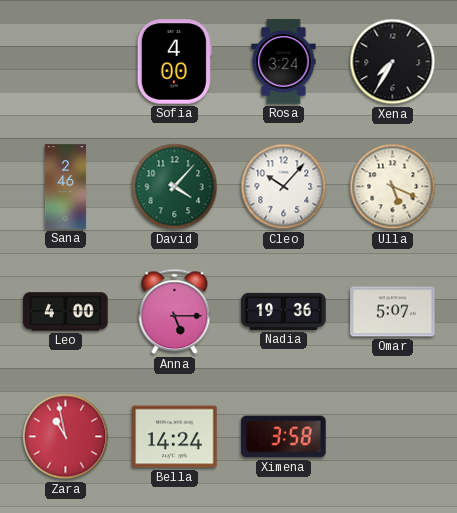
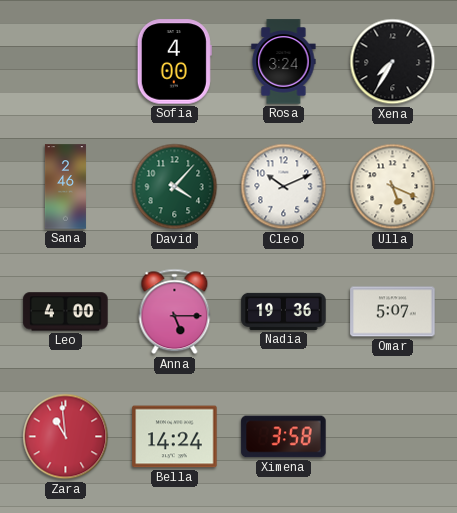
Cleo: 10:07 -> 10:11
Zara: 10:58 -> 10:59
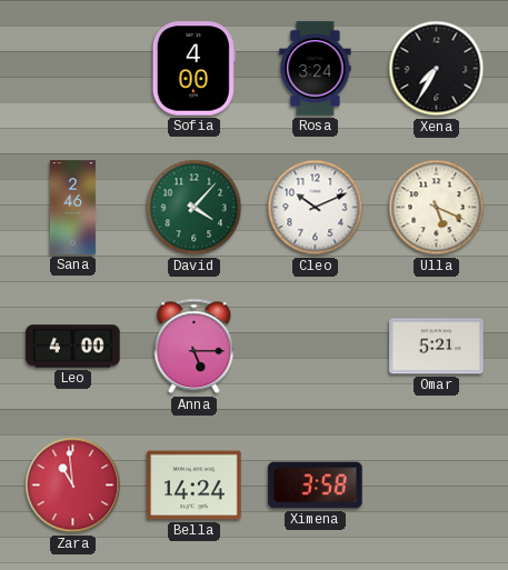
Nadia: 19:36 -> none
Omar: 5:07 -> 5:21
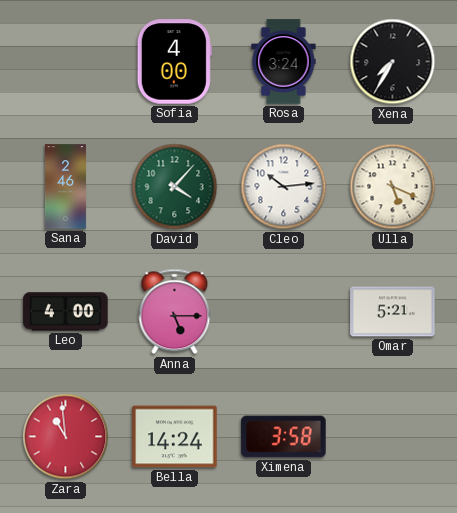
Cleo: 10:11 -> 10:14
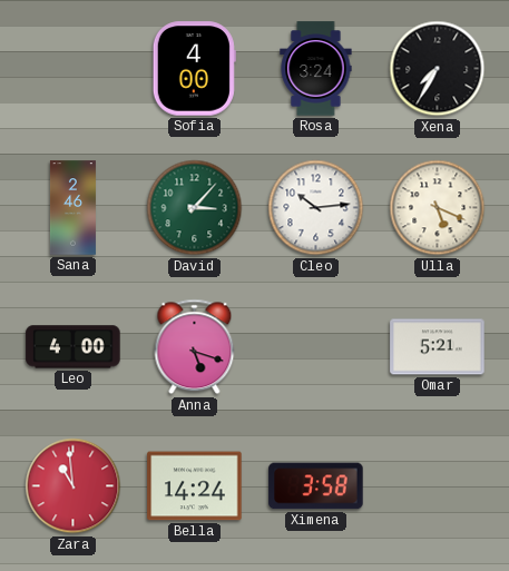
David: 4:07 -> 3:07
Anna: 5:15 -> 5:18
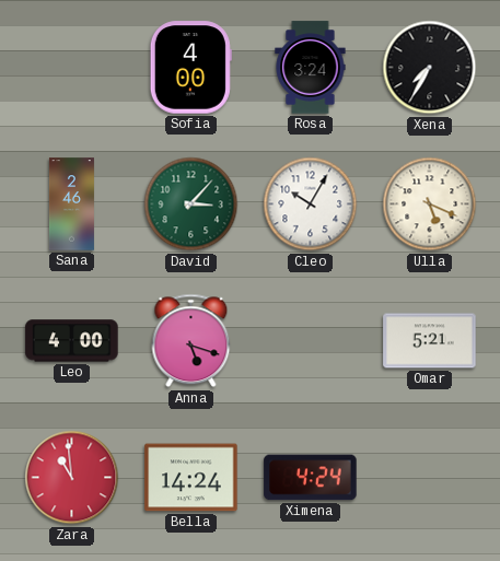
Cleo: 10:14 -> 10:05
Ximena: 3:58 -> 4:24
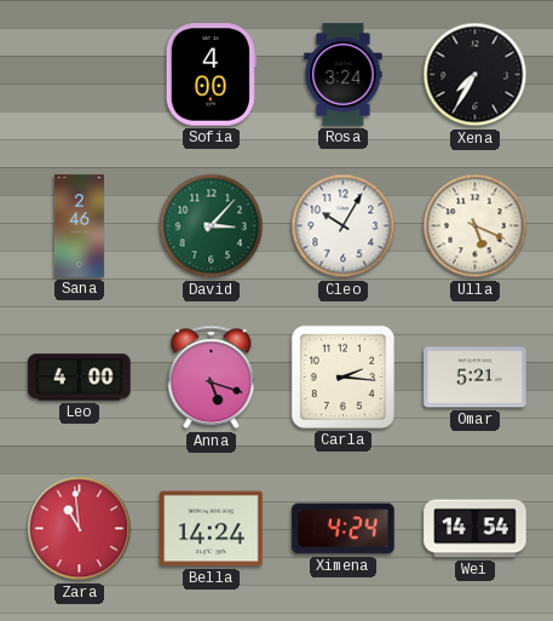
Carla: none -> 2:16
Wei: none -> 14:54
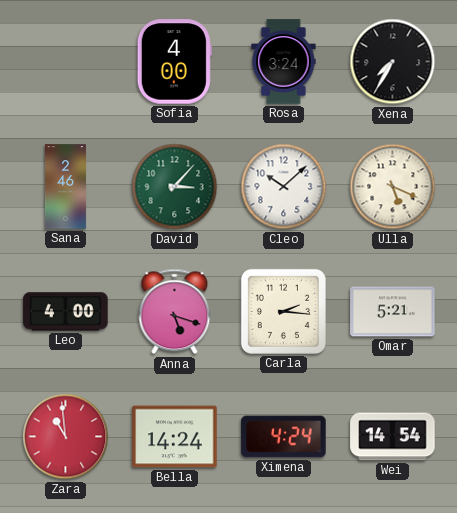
Cleo: 10:05 -> 10:08
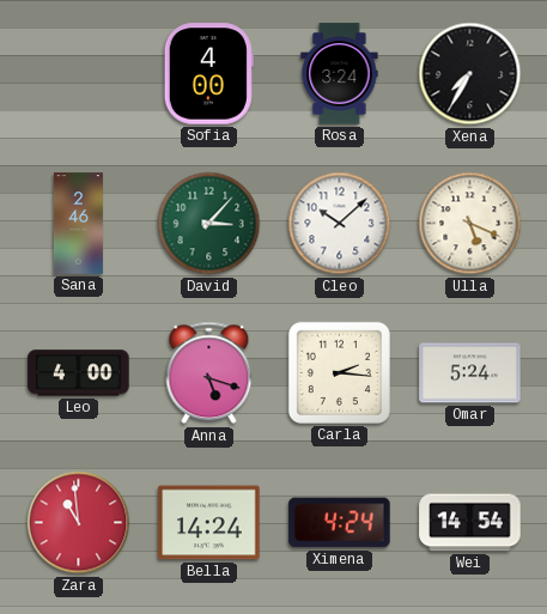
Omar: 5:21 -> 5:24
